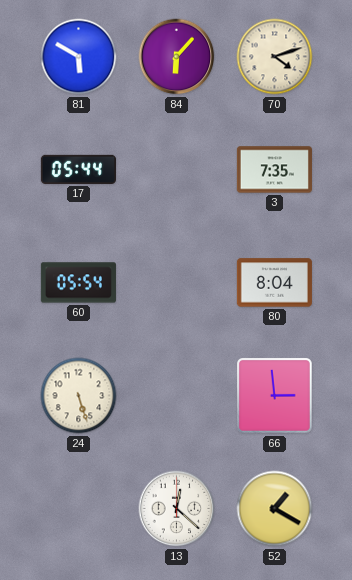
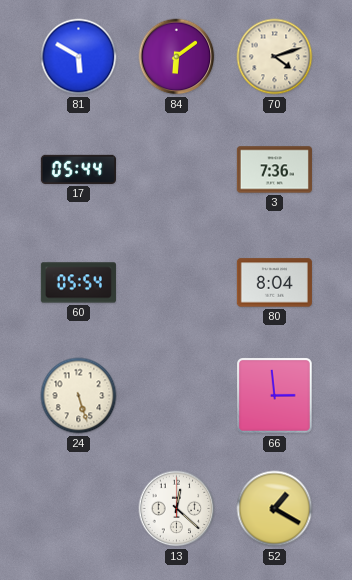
84: 6:07 -> 6:09
3: 7:35 -> 7:36
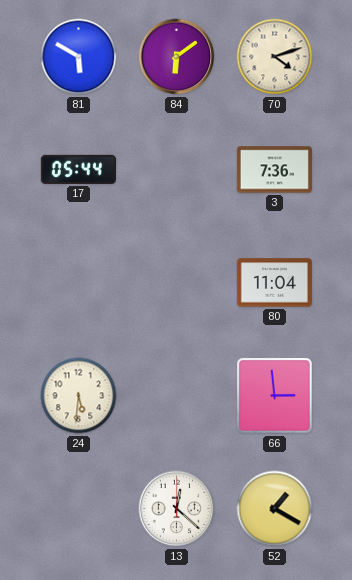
60: 05:54 -> none
80: 8:04 -> 11:04
24: 5:27 -> 5:31
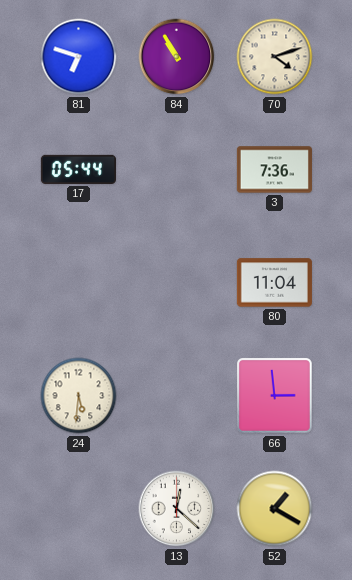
81: 5:50 -> 6:48
84: 6:09 -> 10:55
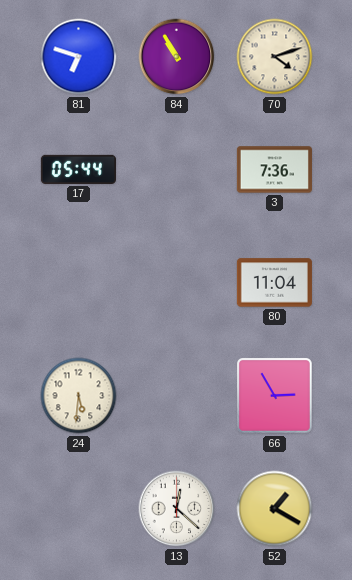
66: 2:59 -> 2:55
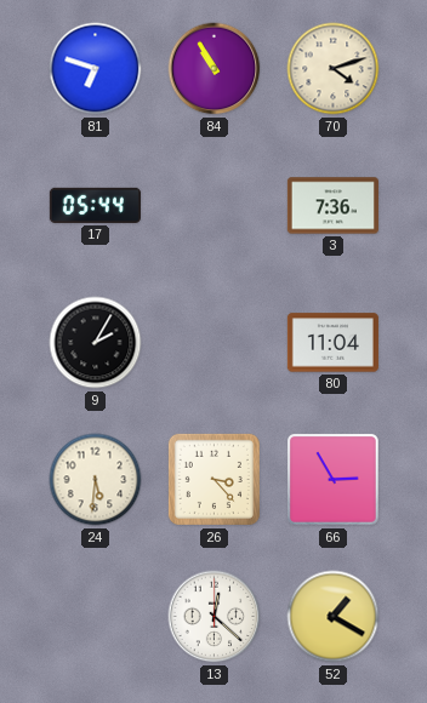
9: none -> 2:05
26: none -> 3:23
